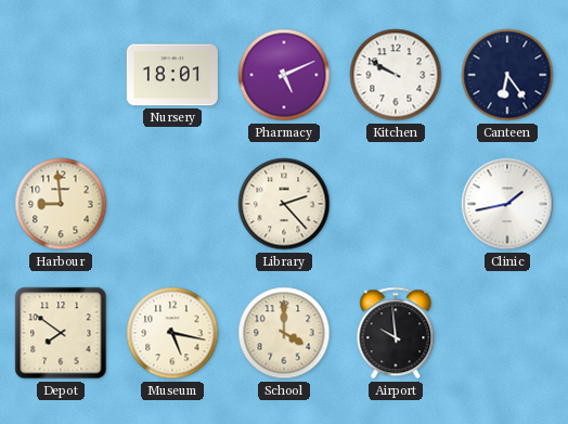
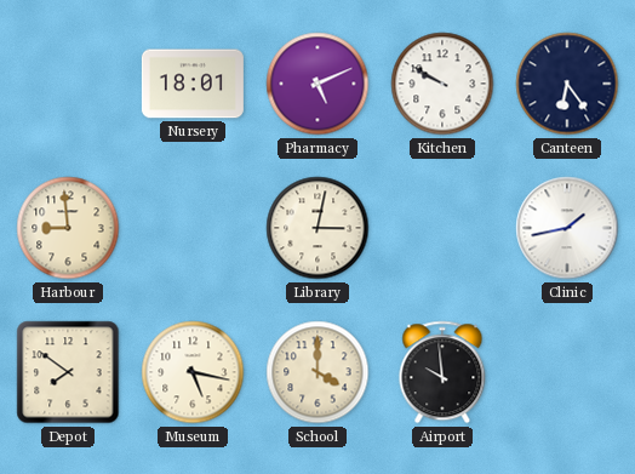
Library: 2:23 -> 3:02
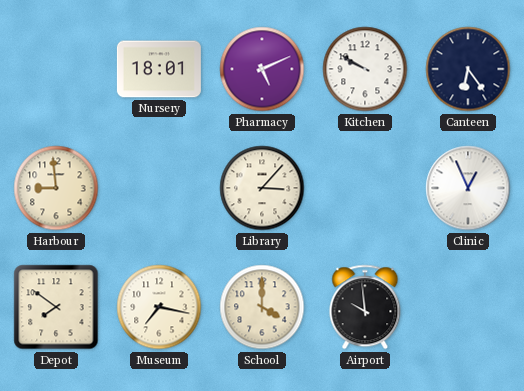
Library: 3:02 -> 3:07
Clinic: 1:43 -> 12:56
Museum: 5:17 -> 7:17
